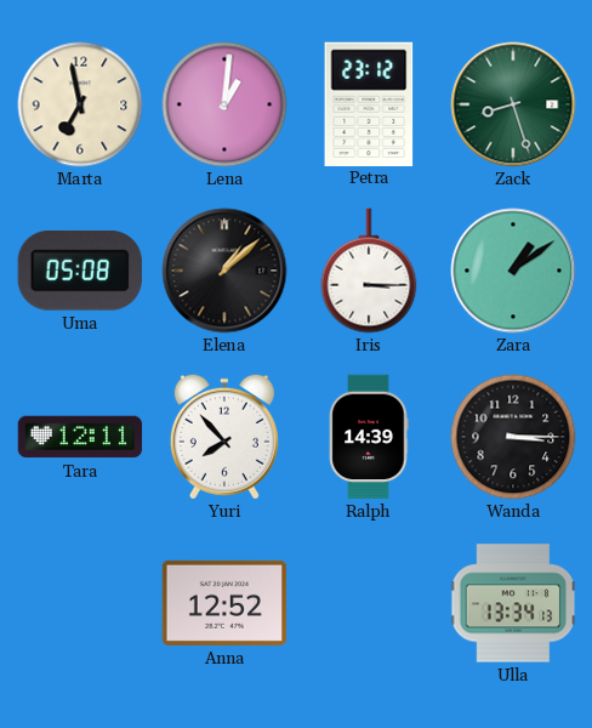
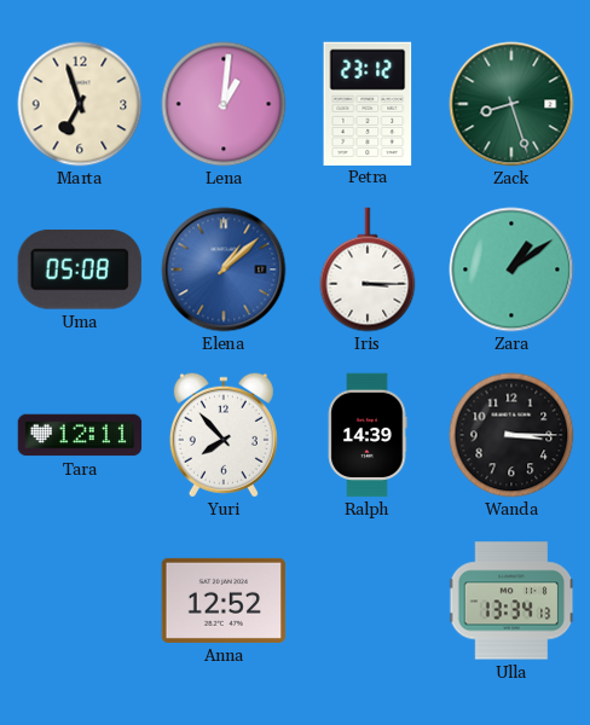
Marta: 6:58 -> 6:57
Elena dial: black -> blue
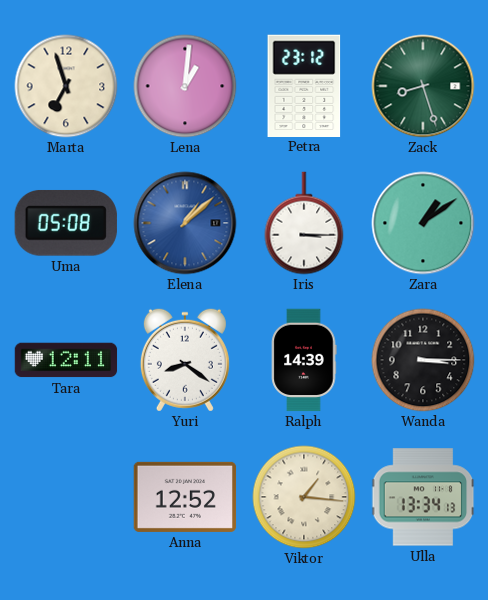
Yuri: 7:53 -> 8:21
Viktor: none -> 1:16
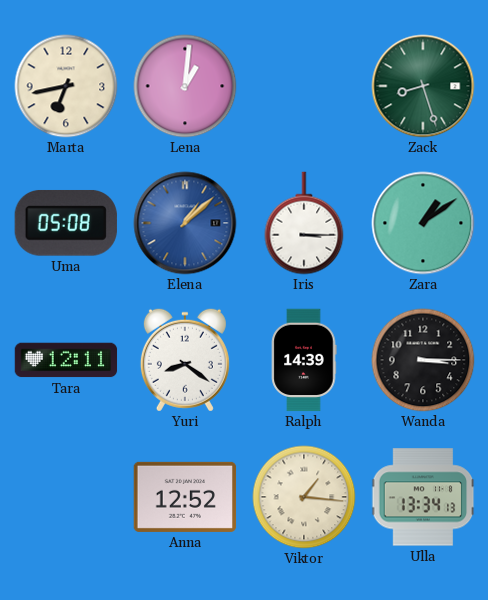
Marta: 6:57 -> 6:43
Petra: 23:12 -> none
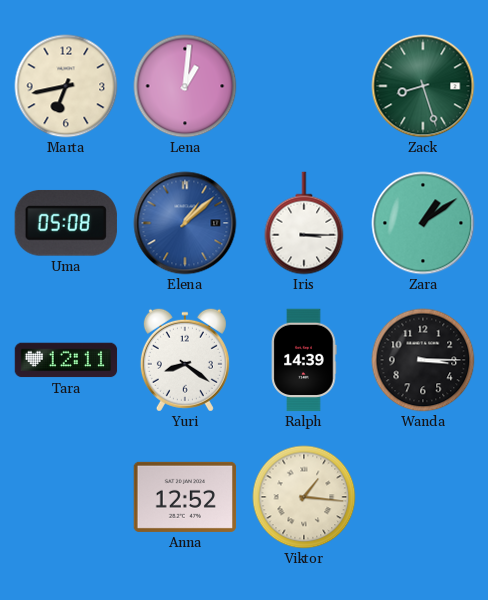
Ulla: 13:34 -> none
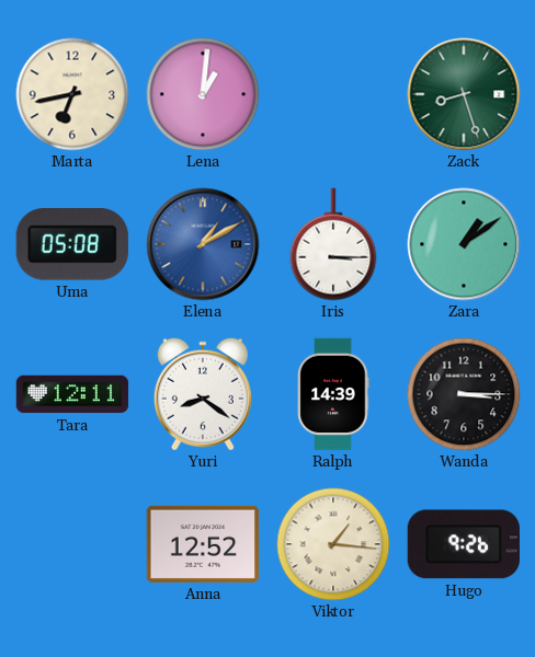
Elena: 1:08 -> 1:10
Hugo: none -> 9:26
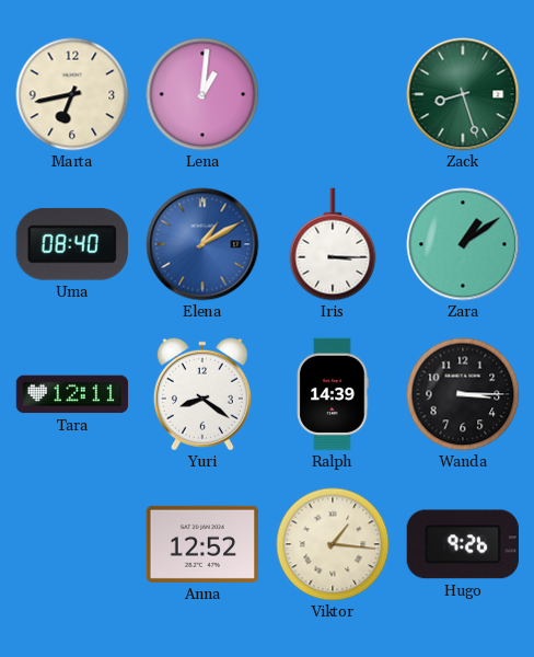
Uma: 05:08 -> 08:40
